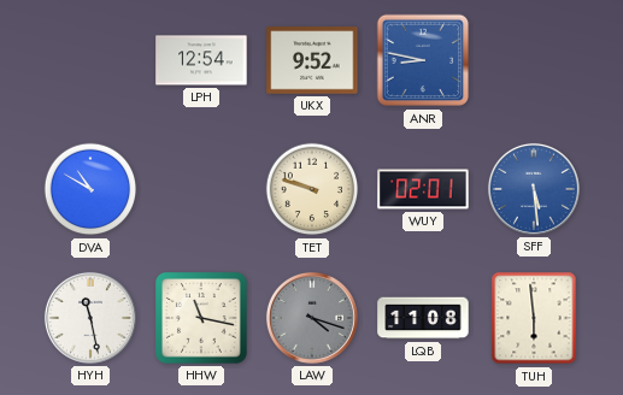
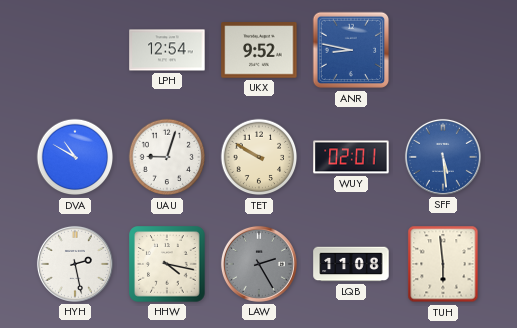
UAU: none -> 9:03
TET: 9:48 -> 9:50
HYH: 11:28 -> 2:28
HHW: 11:17 -> 4:17
LAW: 4:18 -> 2:25
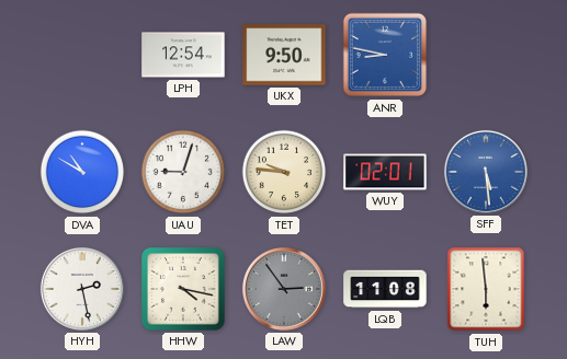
UKX: 9:52 -> 9:50
TET: 9:50 -> 9:46
LAW: 2:25 -> 2:54
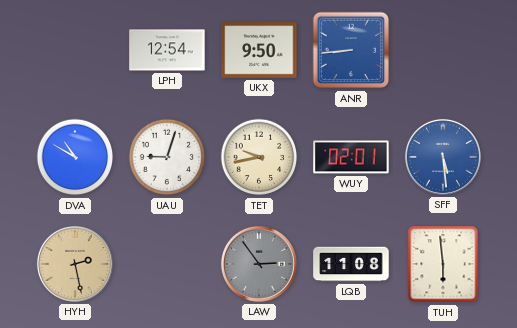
ANR: 8:47 -> 8:44
TET: 9:46 -> 9:43
HYH dial: white -> champagne
HHW: 4:17 -> none
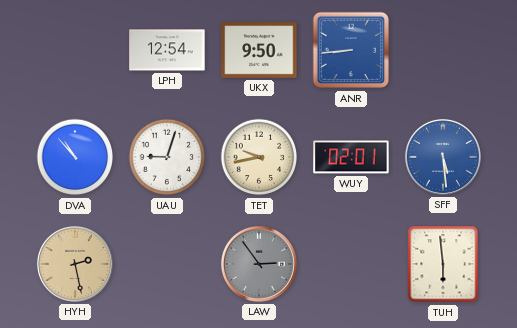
DVA: 10:50 -> 10:53
LQB: 11:08 -> none
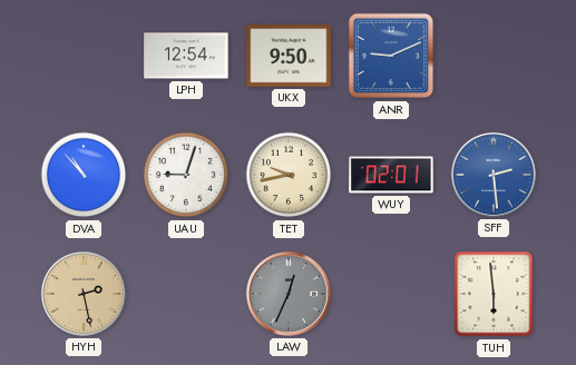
ANR: 8:44 -> 9:11
SFF: 5:29 -> 2:29
LAW: 2:54 -> 12:34
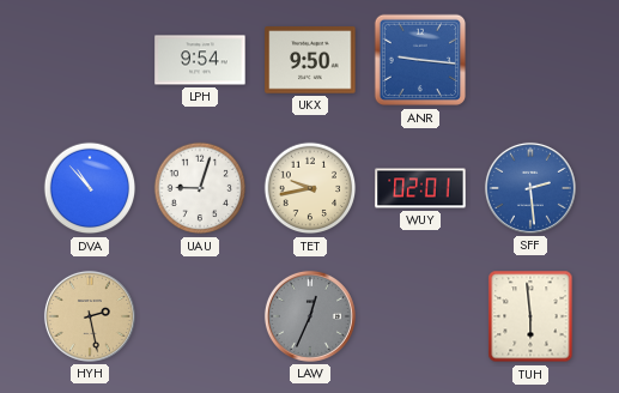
LPH: 12:54 -> 9:54
ANR: 9:11 -> 9:16
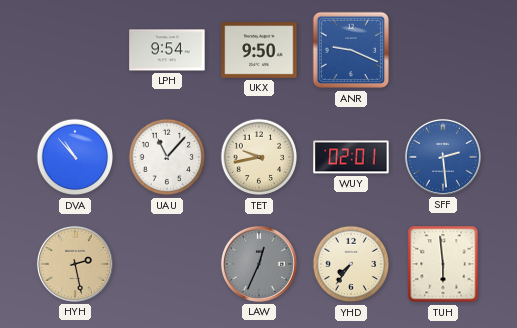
ANR: 9:16 -> 9:19
UAU: 9:03 -> 11:07
YHD: none -> 7:36
